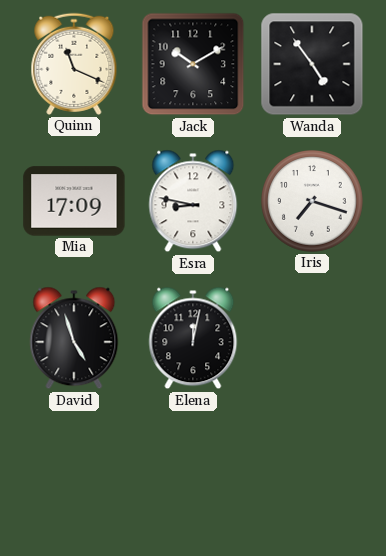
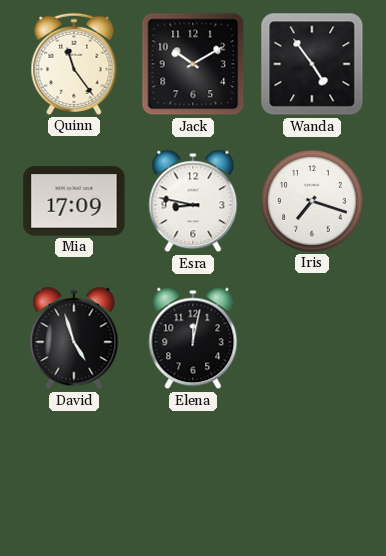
Quinn: 11:19 -> 11:24
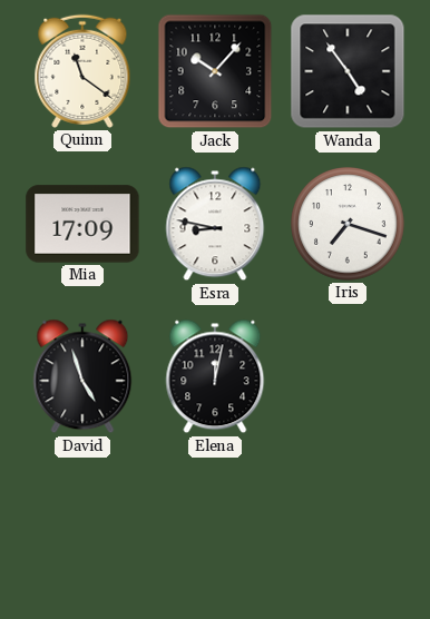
Quinn: 11:24 -> 11:21
Jack: 10:10 -> 10:07
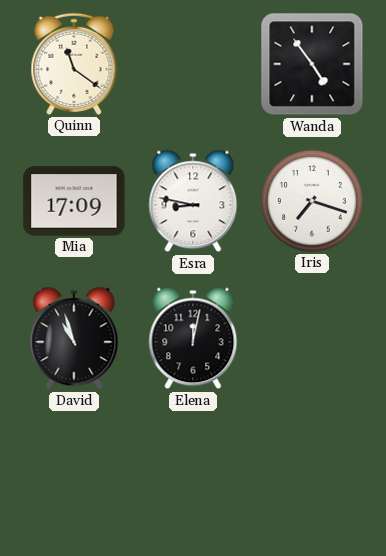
Jack: 10:07 -> none
David: 4:57 -> 10:57
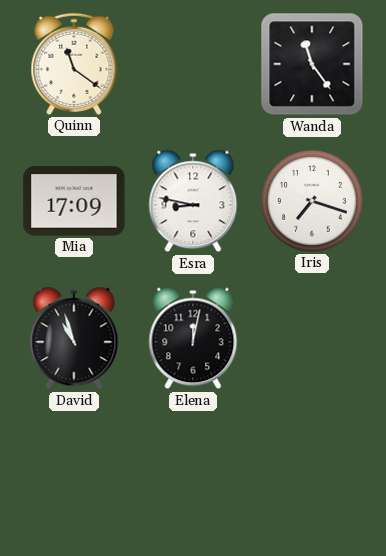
Wanda: 4:54 -> 11:24
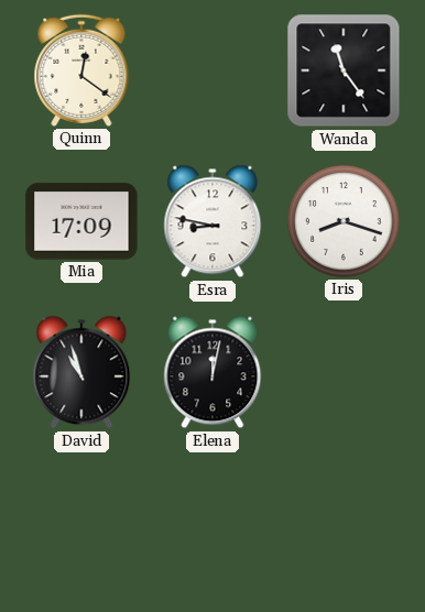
Quinn: 11:21 -> 12:21
Iris: 7:18 -> 8:18
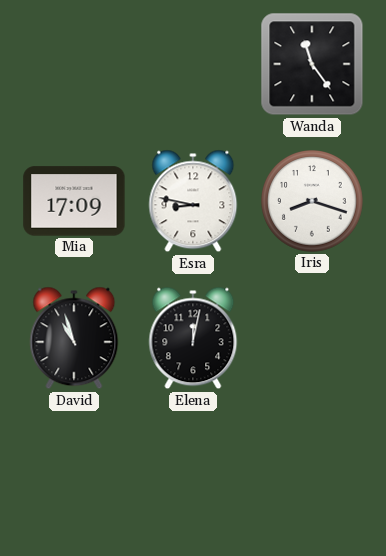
Quinn: 12:21 -> none
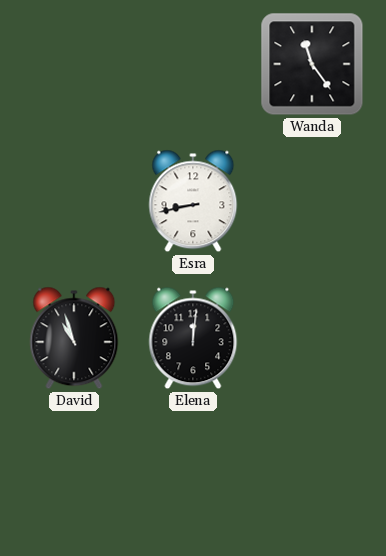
Mia: 17:09 -> none
Esra: 8:47 -> 8:43
Iris: 8:18 -> none
Elena: 12:02 -> 12:01
